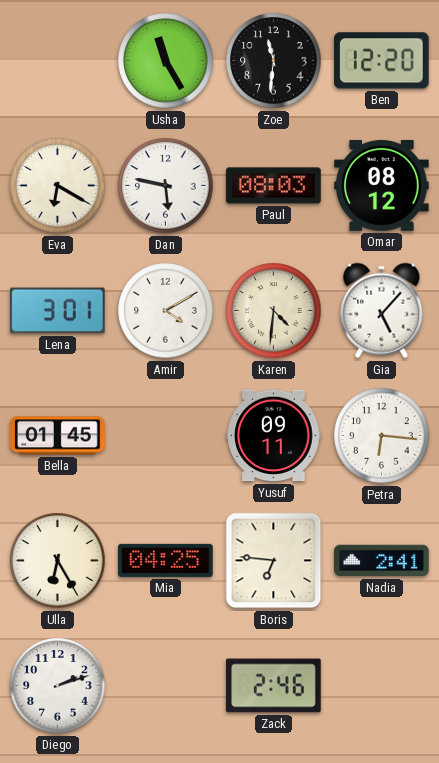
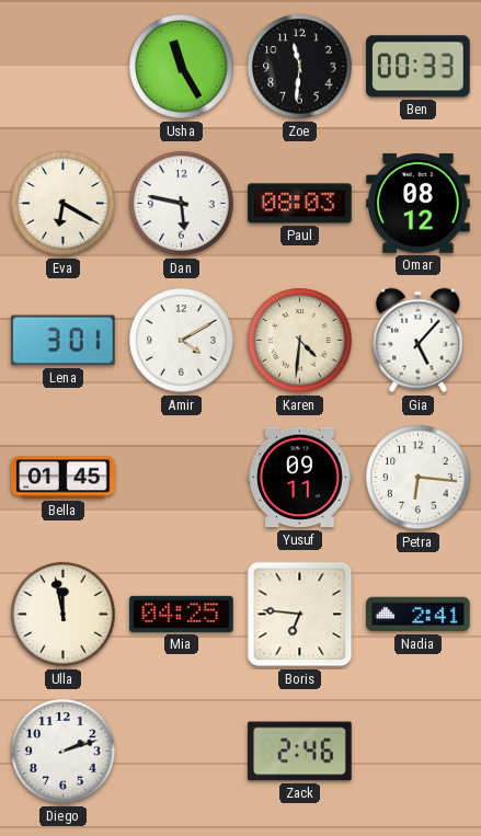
Ben: 12:20 -> 00:33
Ulla: 6:25 -> 11:58
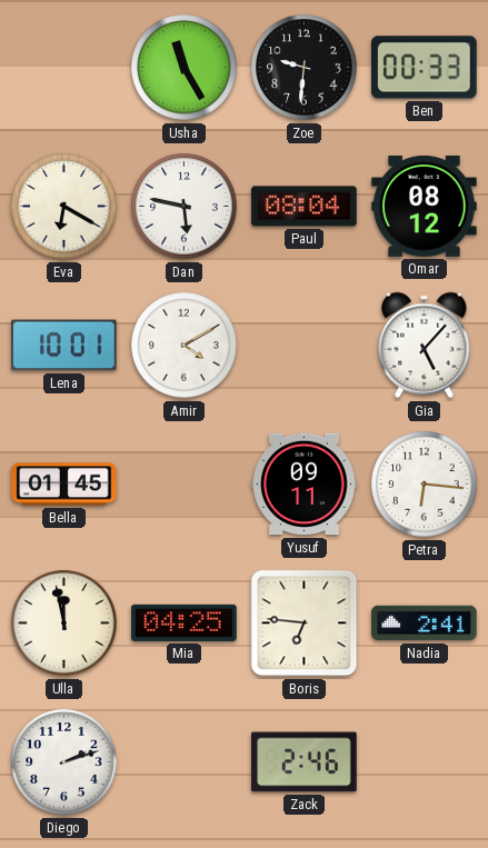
Zoe: 11:31 -> 9:31
Paul: 08:03 -> 08:04
Lena: 3:01 -> 10:01
Karen: 4:31 -> none
